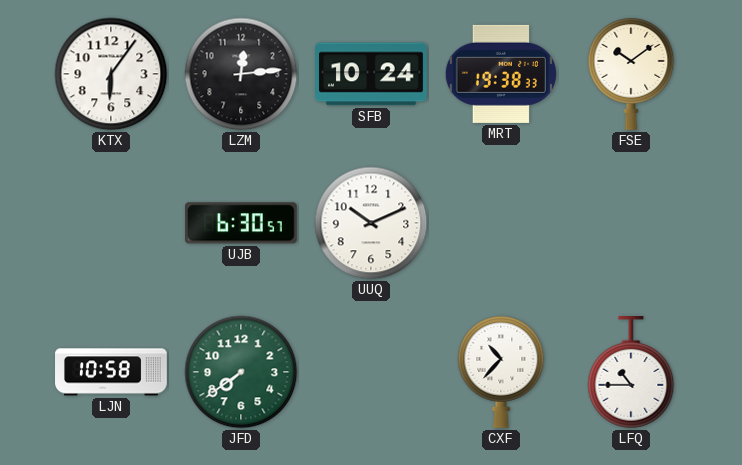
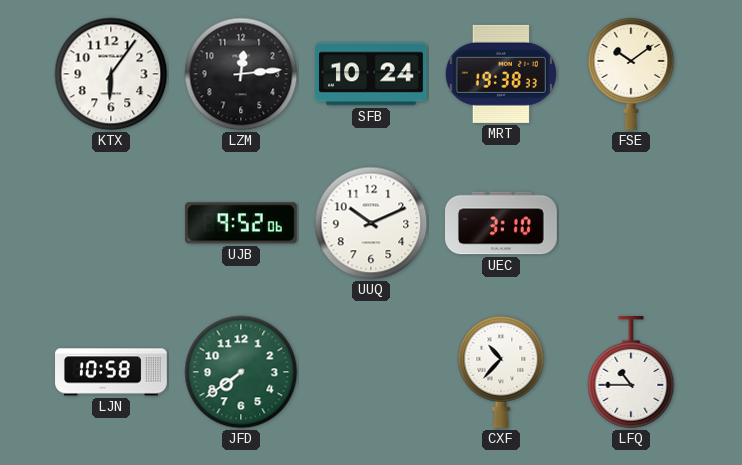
UJB: 6:30 -> 9:52
UEC: none -> 3:10
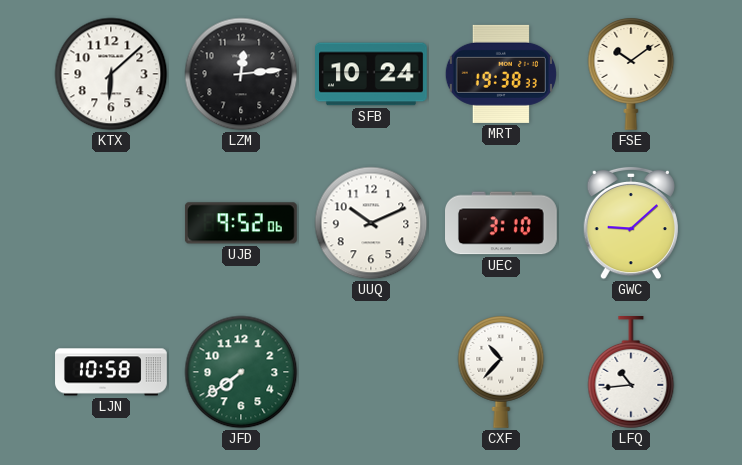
KTX: 6:06 -> 6:08
GWC: none -> 9:08
LFQ: 10:45 -> 10:44
